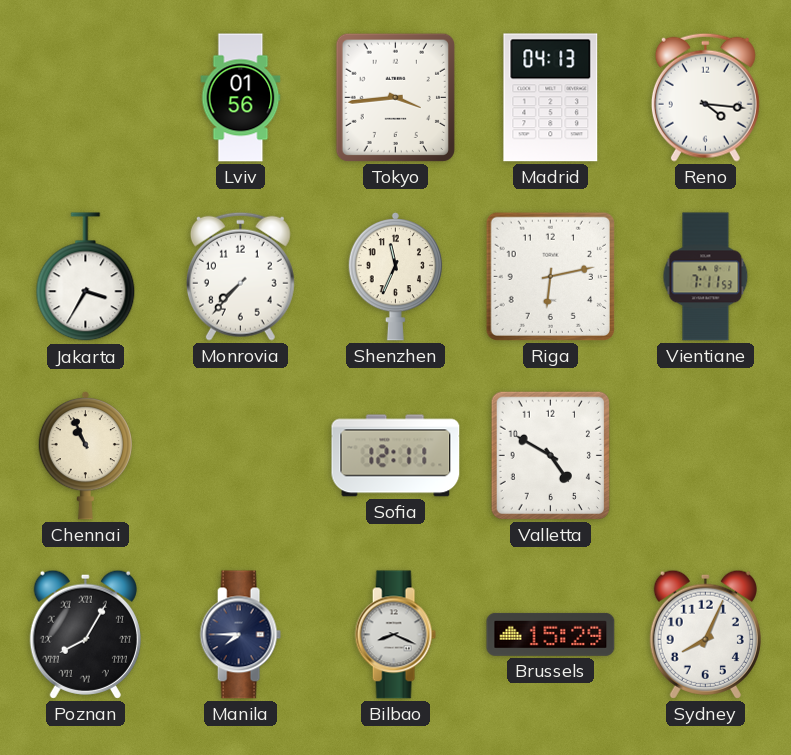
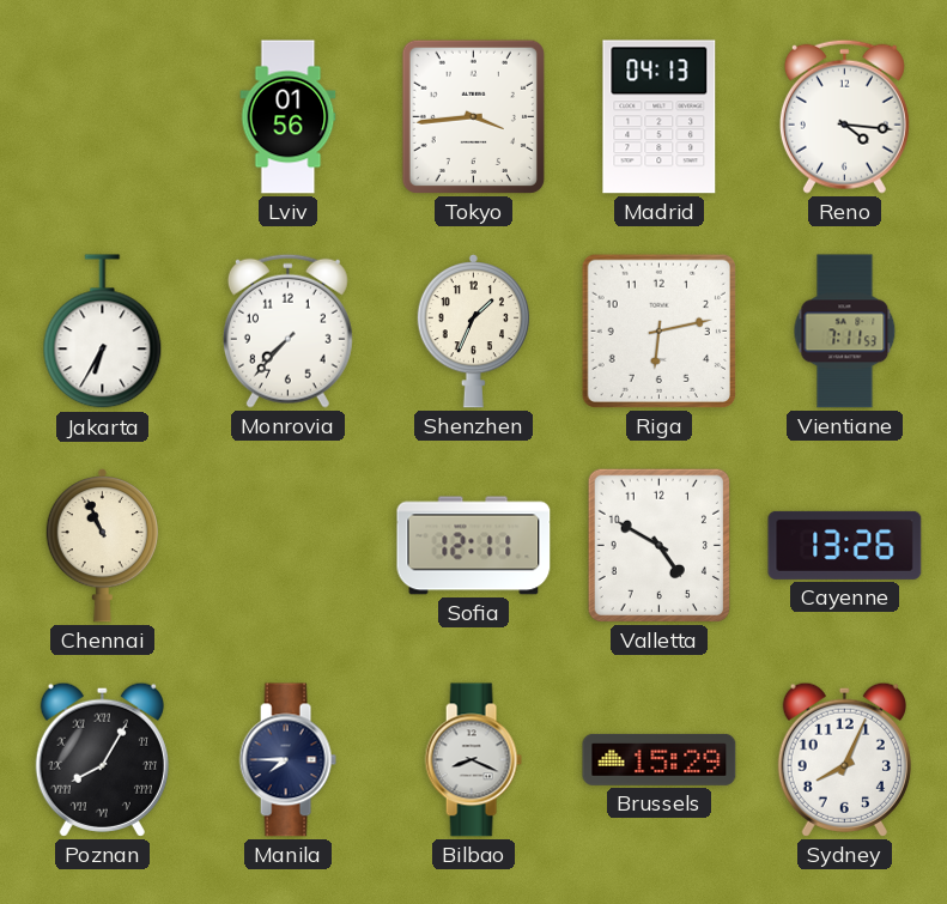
Jakarta: 3:35 -> 6:35
Shenzhen: 11:34 -> 1:34
Cayenne: none -> 13:26
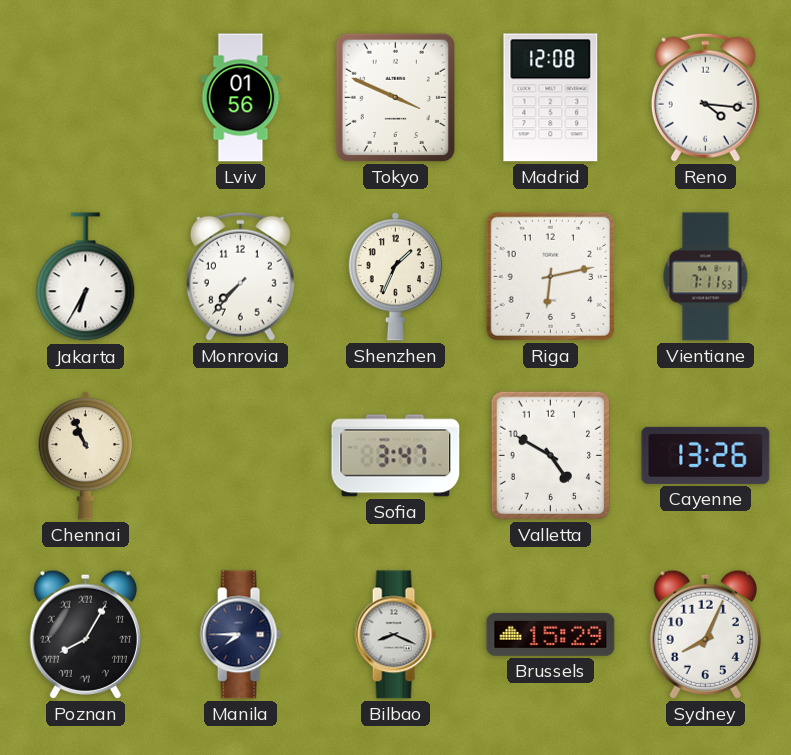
Tokyo: 3:44 -> 3:49
Madrid: 04:13 -> 12:08
Sofia: 12:11 -> 3:47
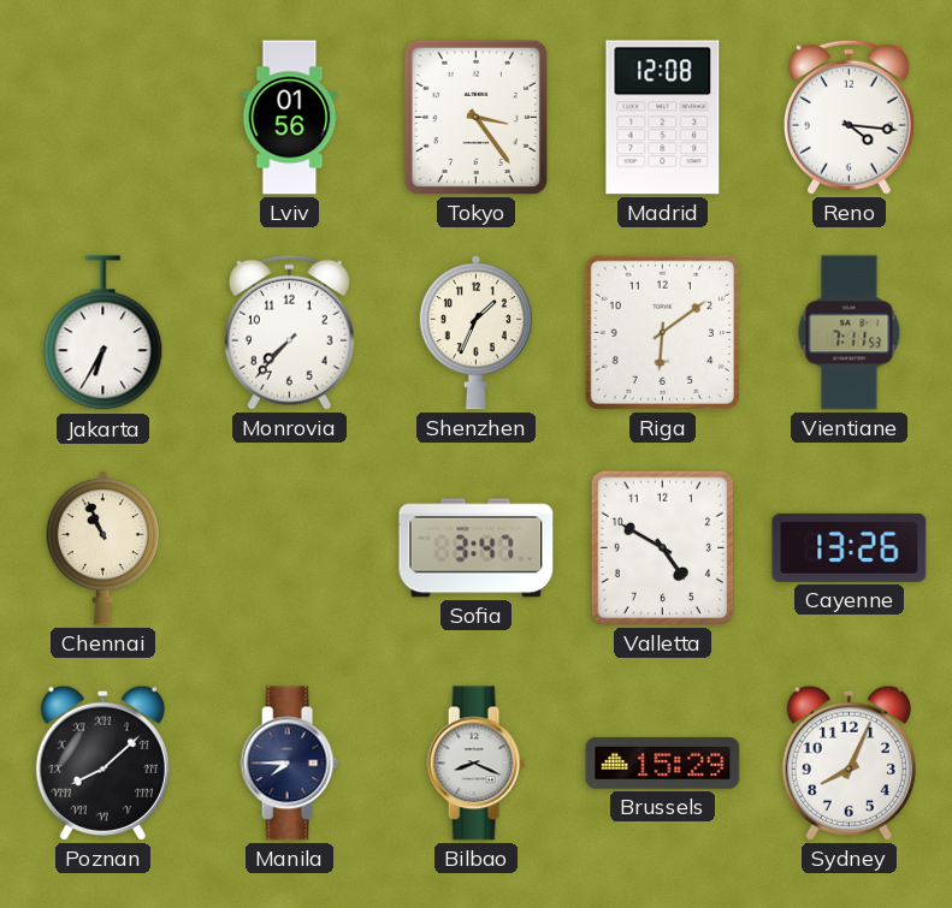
Tokyo: 3:49 -> 3:24
Riga: 6:13 -> 6:09
Poznan: 8:05 -> 8:08
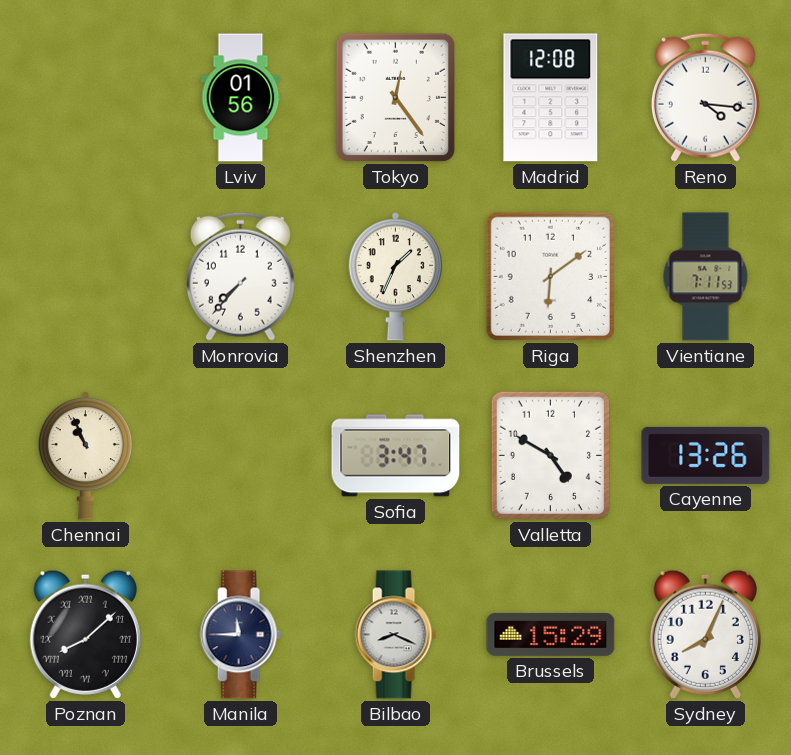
Tokyo: 3:24 -> 12:24
Jakarta: 6:35 -> none
Manila: 7:45 -> 11:45
